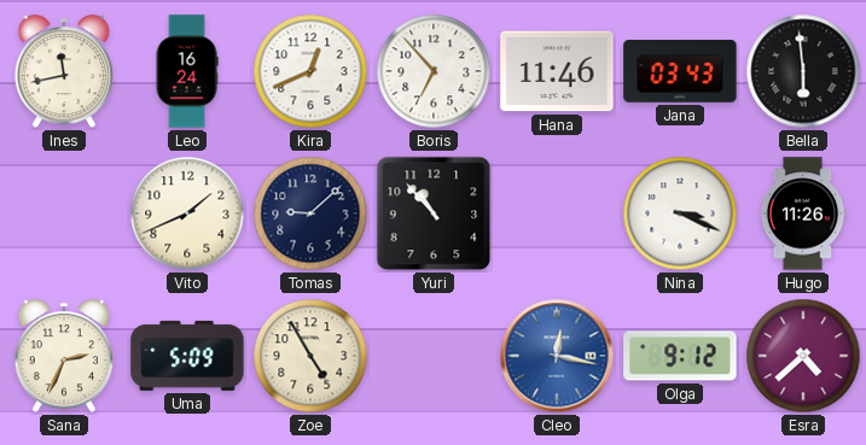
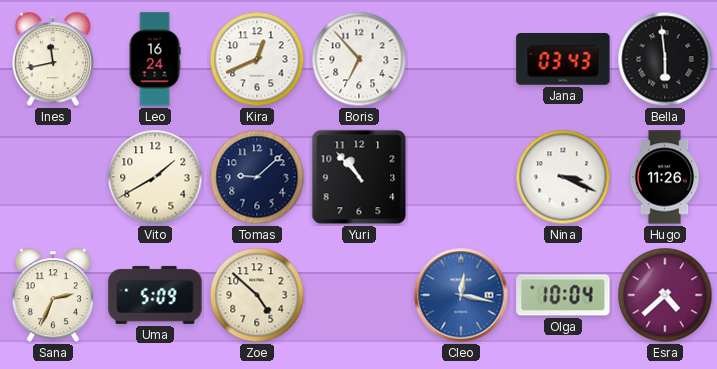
Hana: 11:46 -> none
Vito: 1:41 -> 1:40
Zoe: 4:55 -> 4:52
Olga: 9:12 -> 10:04
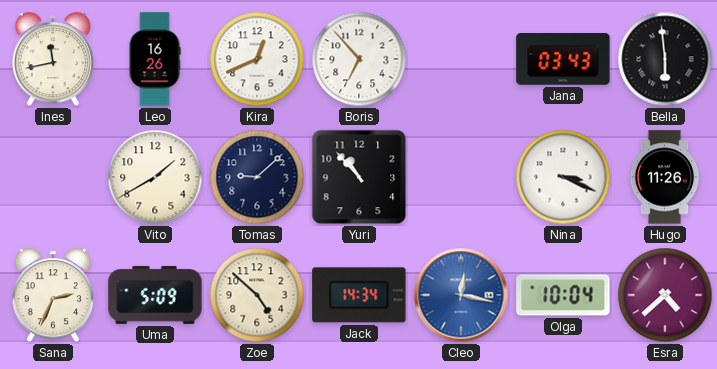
Leo: 16:24 -> 16:26
Jack: none -> 14:34
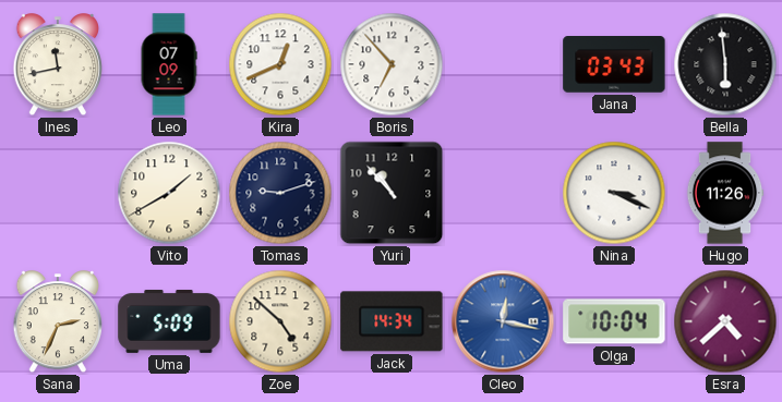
Leo: 16:26 -> 07:09
Tomas: 9:08 -> 9:12
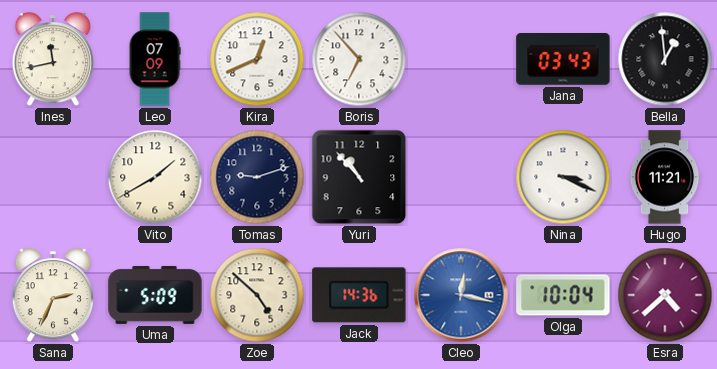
Bella: 5:59 -> 12:59
Hugo: 11:26 -> 11:21
Jack: 14:34 -> 14:36
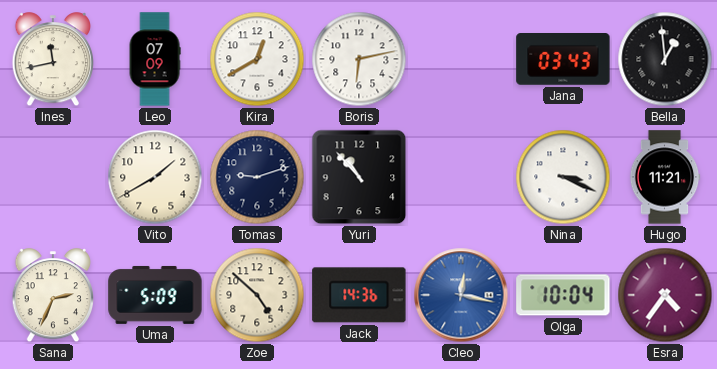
Kira: 12:41 -> 12:40
Boris: 6:53 -> 6:13
Esra: 4:38 -> 4:36
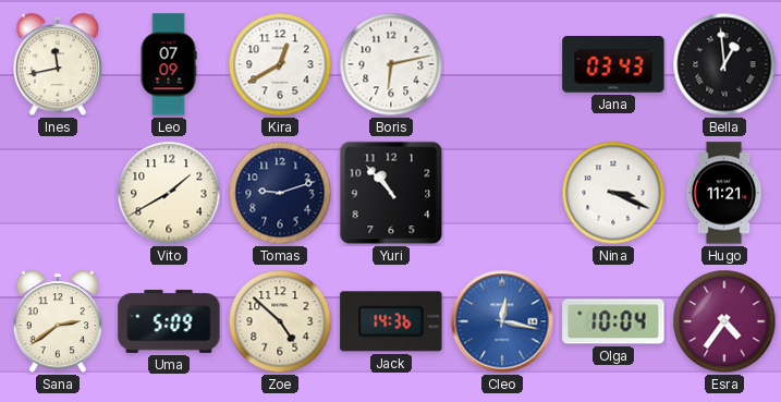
Sana: 2:34 -> 2:39
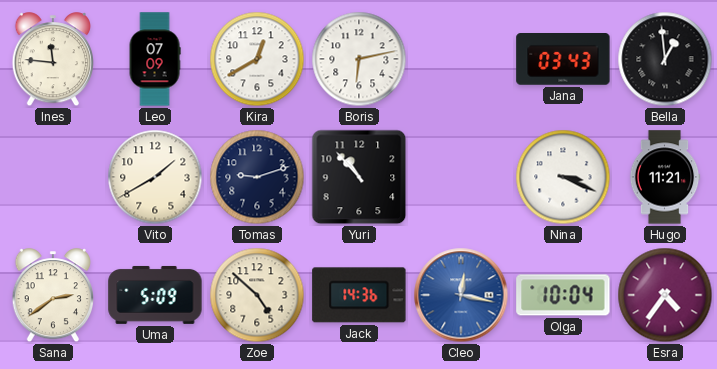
Ines: 11:43 -> 11:46
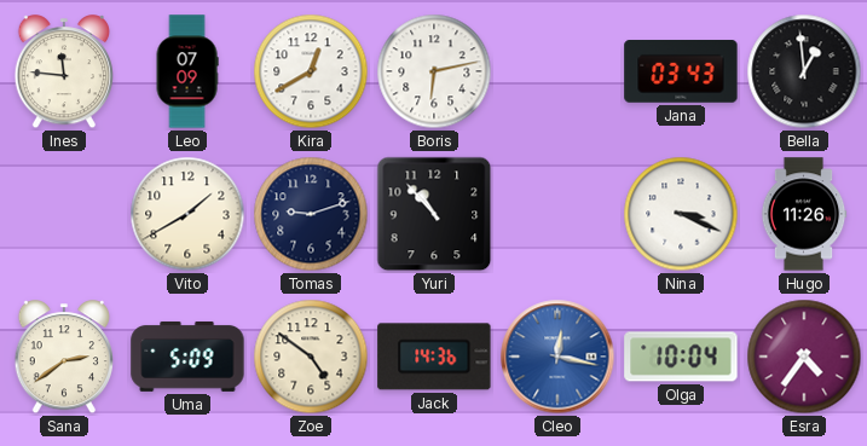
Hugo: 11:21 -> 11:26
Zoe: 4:52 -> 4:51
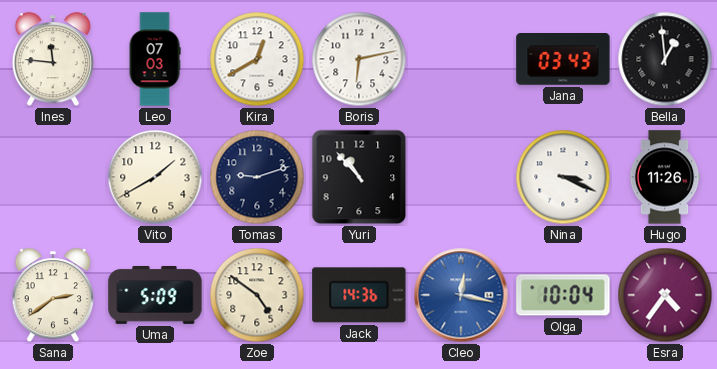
Leo: 07:09 -> 07:03
